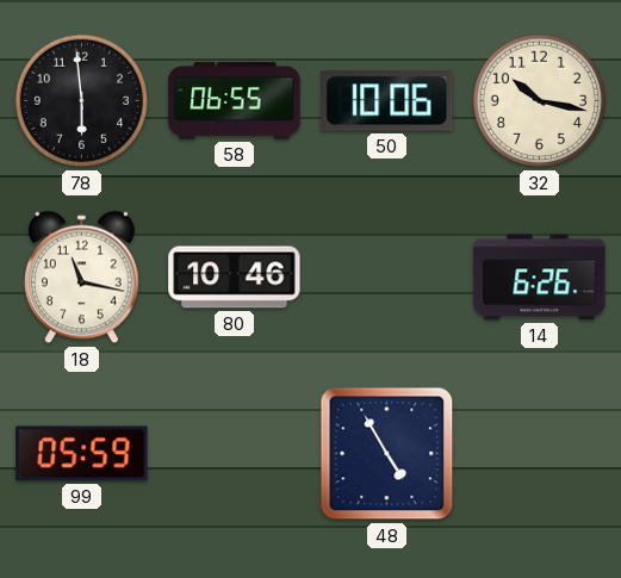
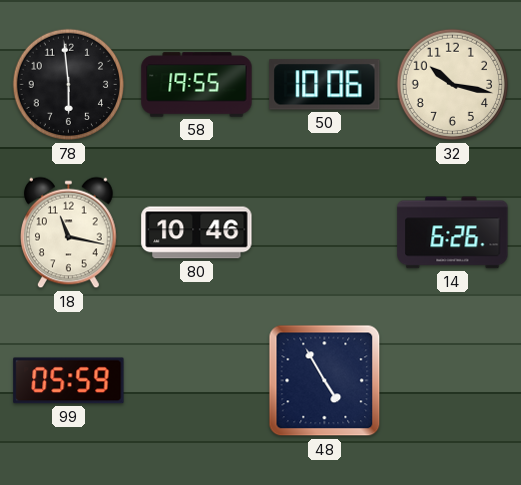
58: 06:55 -> 19:55
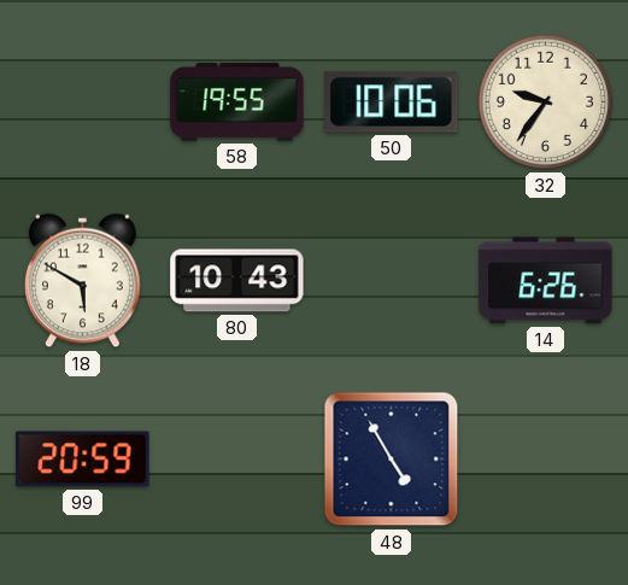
78: 5:59 -> none
32: 10:17 -> 9:36
18: 11:17 -> 5:50
80: 10:46 -> 10:43
99: 05:59 -> 20:59
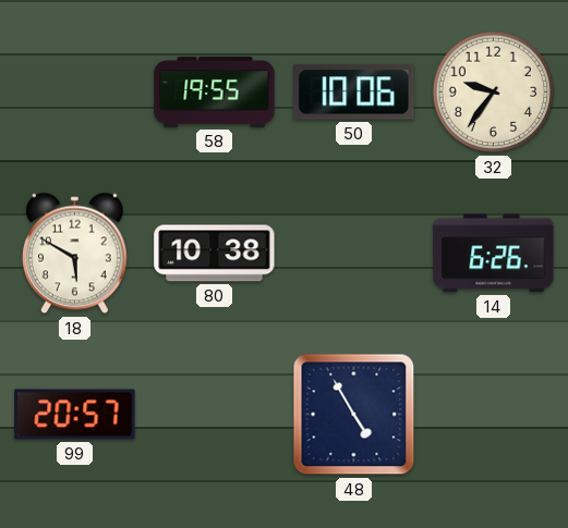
80: 10:43 -> 10:38
99: 20:59 -> 20:57
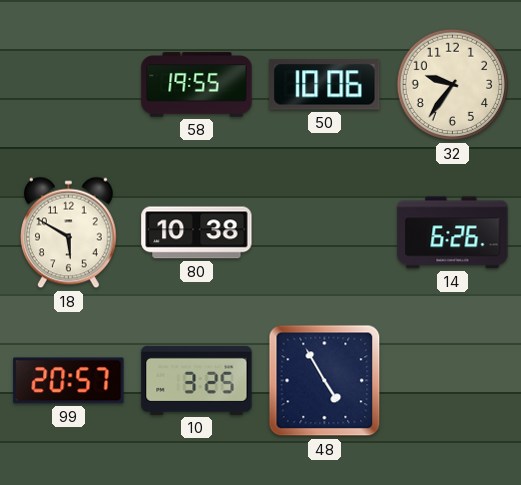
10: none -> 3:25
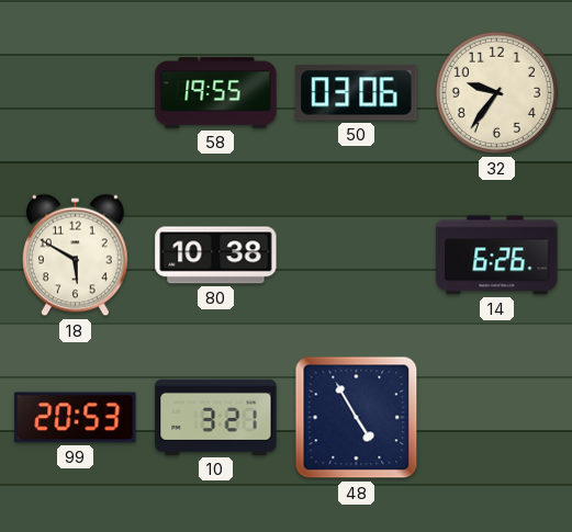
50: 10:06 -> 03:06
99: 20:57 -> 20:53
10: 3:25 -> 3:21
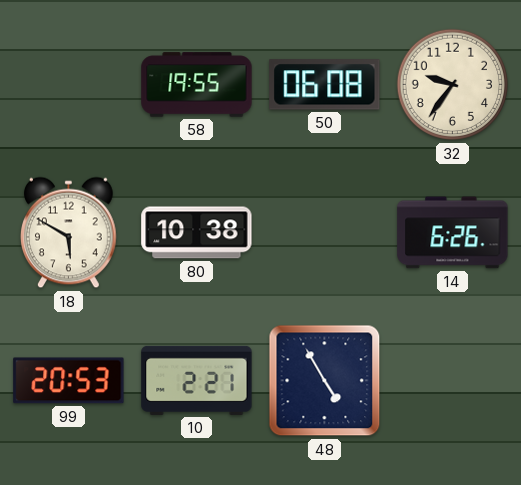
50: 03:06 -> 06:08
10: 3:21 -> 2:21
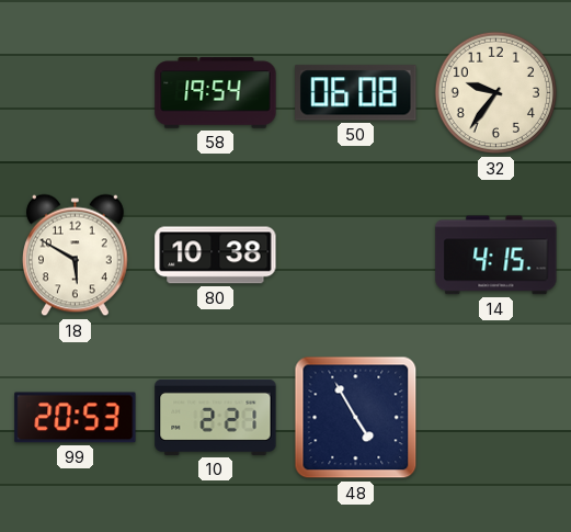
58: 19:55 -> 19:54
14: 6:26 -> 4:15
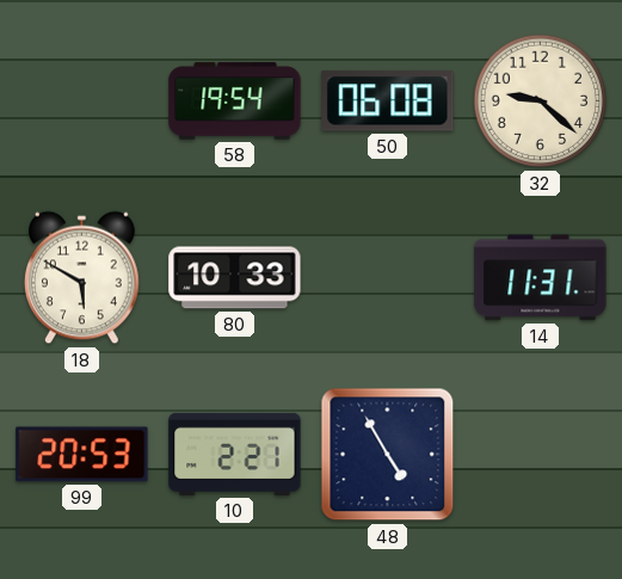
32: 9:36 -> 9:22
80: 10:38 -> 10:33
14: 4:15 -> 11:31
